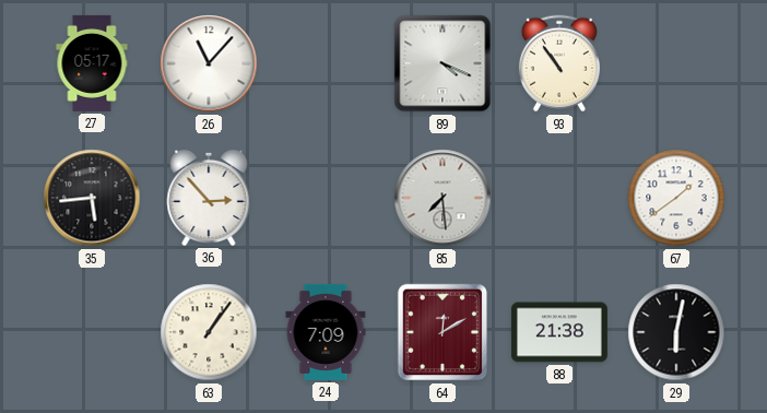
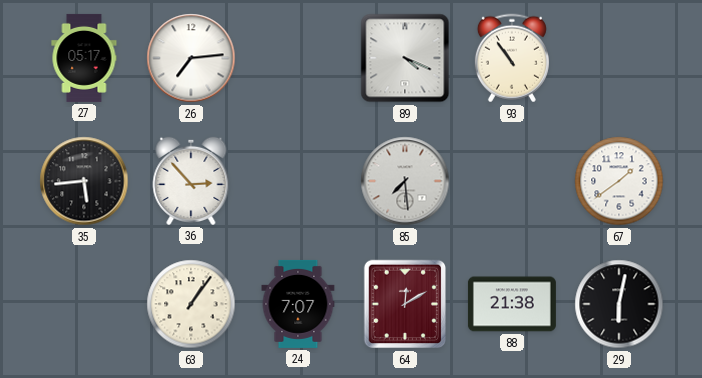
26: 11:07 -> 7:14
24: 7:09 -> 7:07
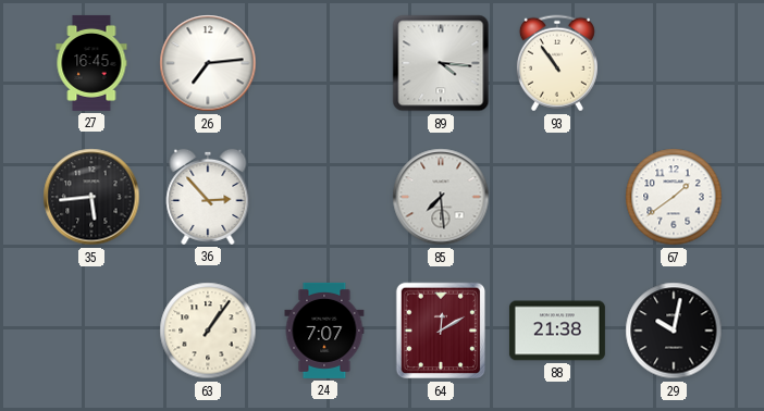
27: 05:17 -> 16:45
89: 4:19 -> 4:16
29: 6:02 -> 10:02
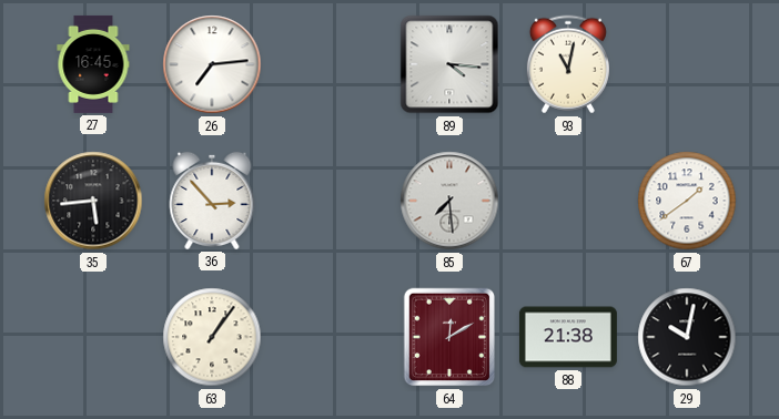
93: 10:54 -> 11:02
24: 7:07 -> none
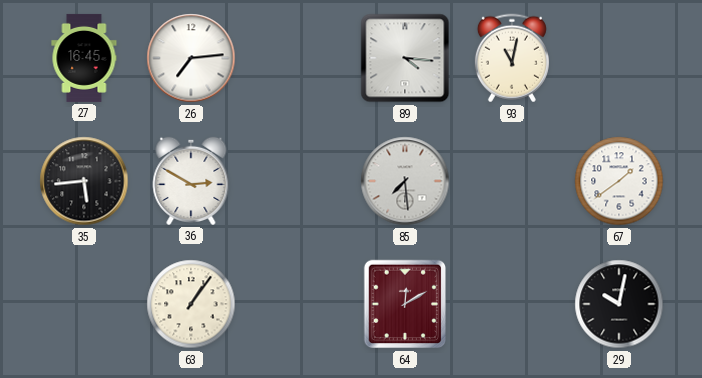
36: 2:53 -> 2:50
88: 21:38 -> none
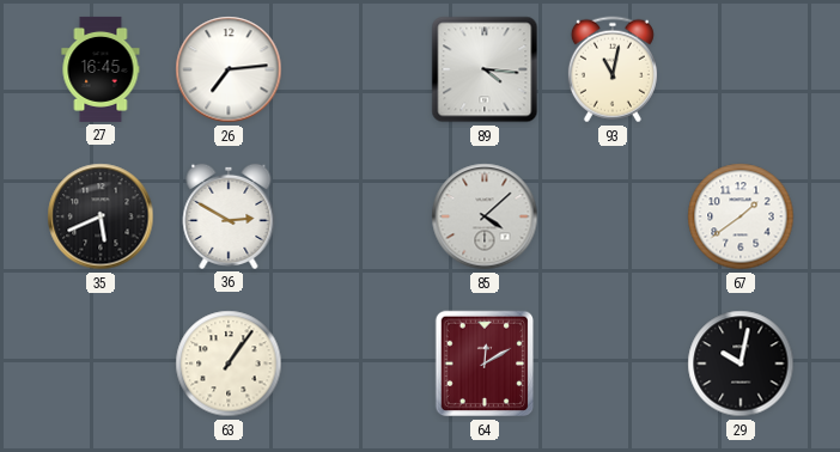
35: 5:44 -> 5:41
85: 7:29 -> 4:08
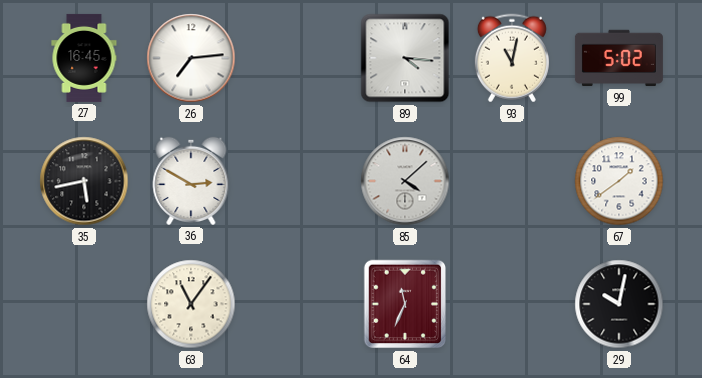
99: none -> 5:02
35: 5:41 -> 5:43
63: 1:06 -> 11:06
64: 12:10 -> 11:34
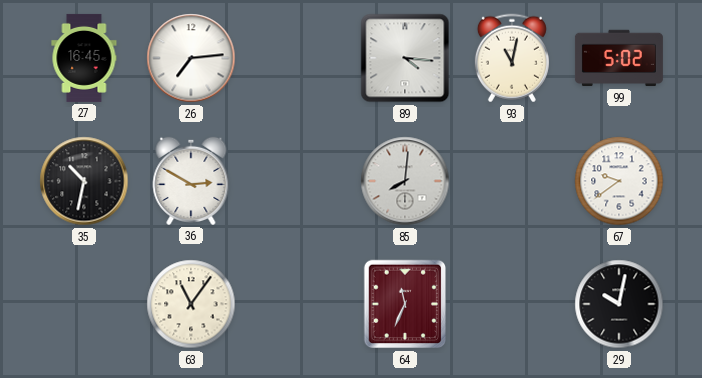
35: 5:43 -> 10:32
85: 4:08 -> 8:01
67: 1:39 -> 9:39
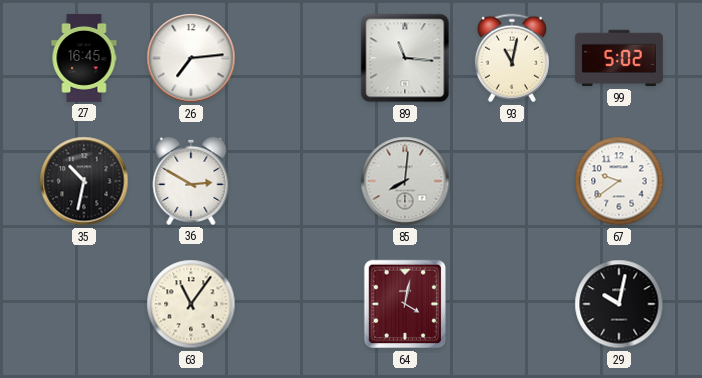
89: 4:16 -> 11:16
64: 11:34 -> 4:02
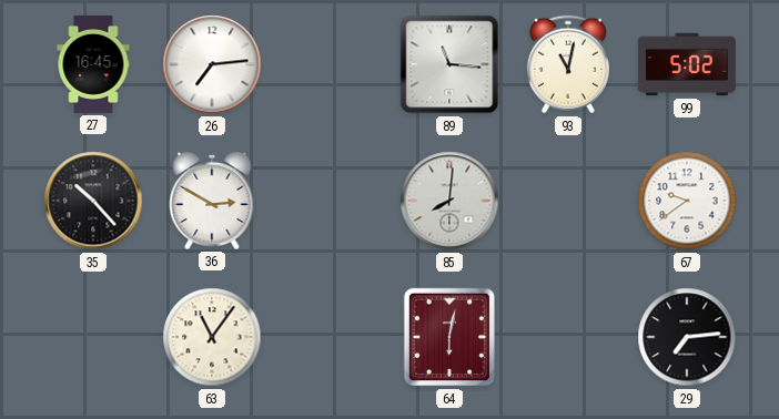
35: 10:32 -> 10:23
64: 4:02 -> 6:02
29: 10:02 -> 7:14
